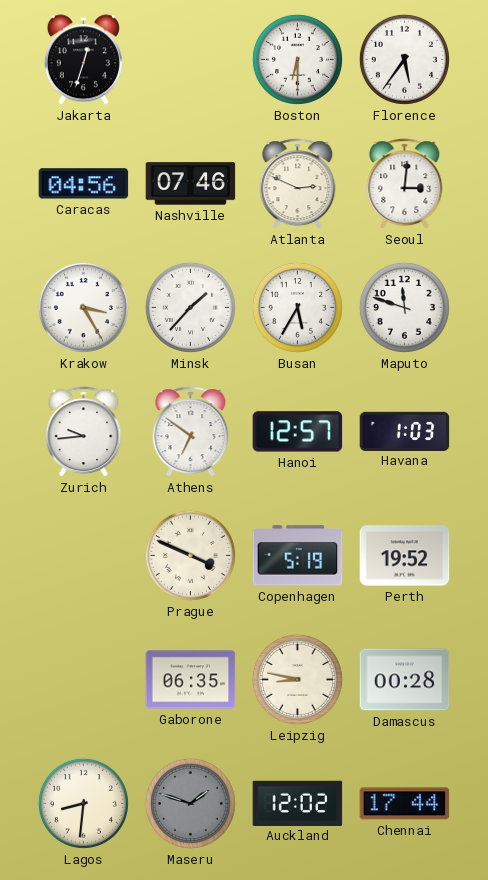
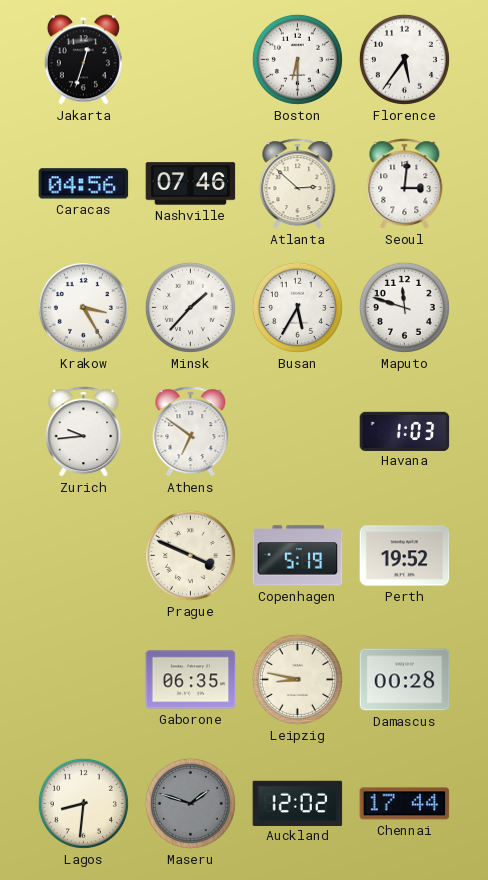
Atlanta: 2:49 -> 2:52
Hanoi: 12:57 -> none
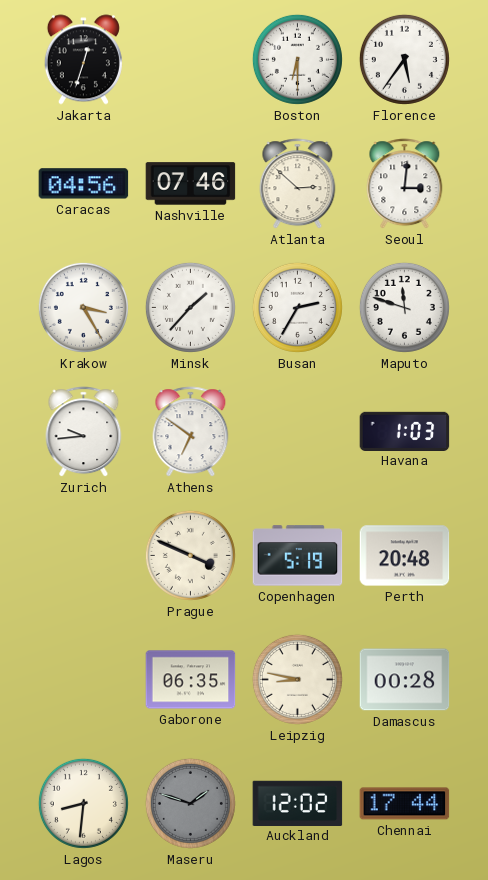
Busan: 5:35 -> 2:35
Perth: 19:52 -> 20:48
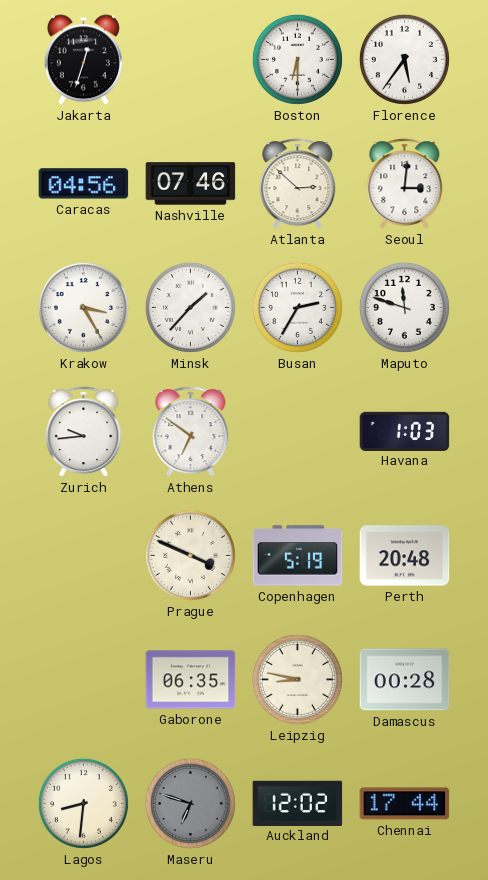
Maseru: 1:48 -> 6:48
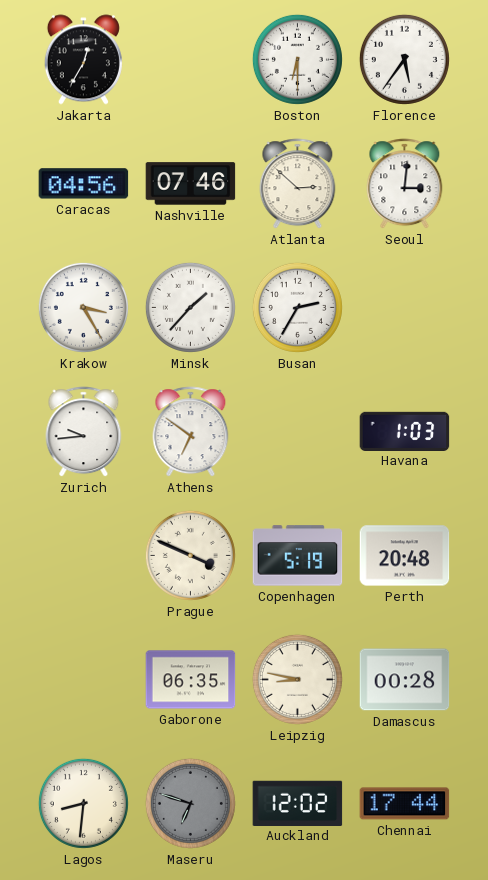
Jakarta: 12:33 -> 12:35
Maputo: 11:48 -> none
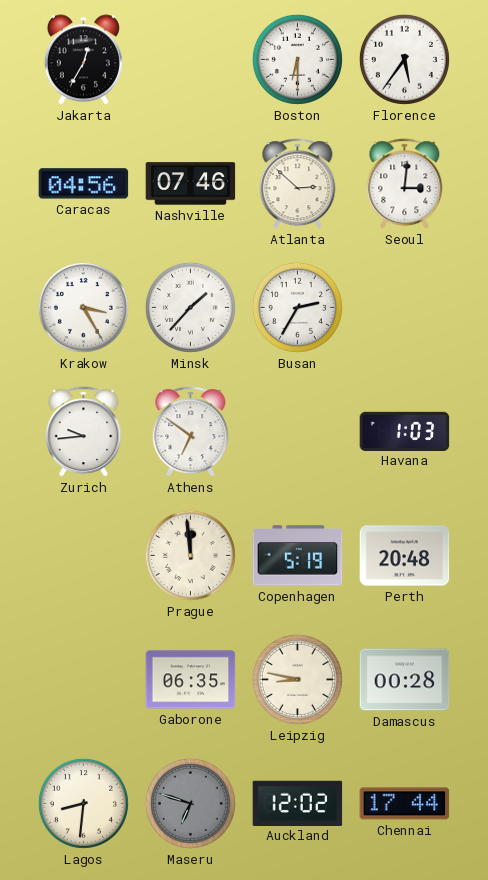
Prague: 3:49 -> 11:59
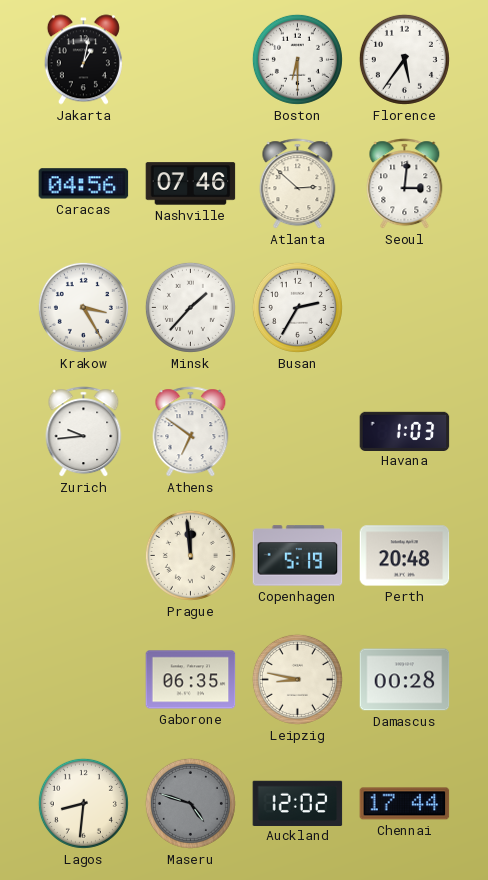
Jakarta: 12:35 -> 1:02
Maseru: 6:48 -> 4:48
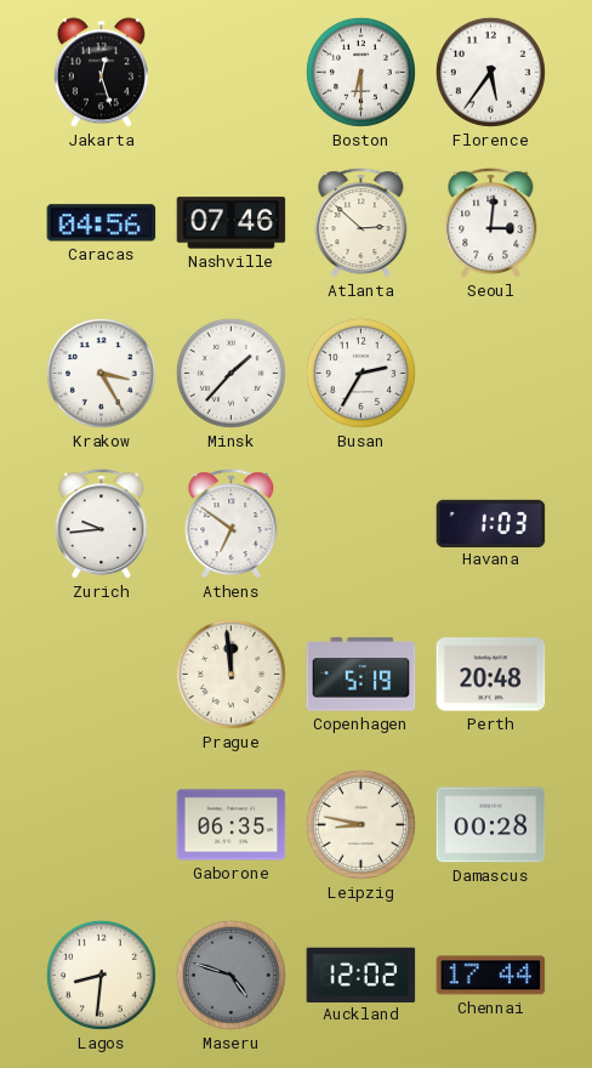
Jakarta: 1:02 -> 12:27
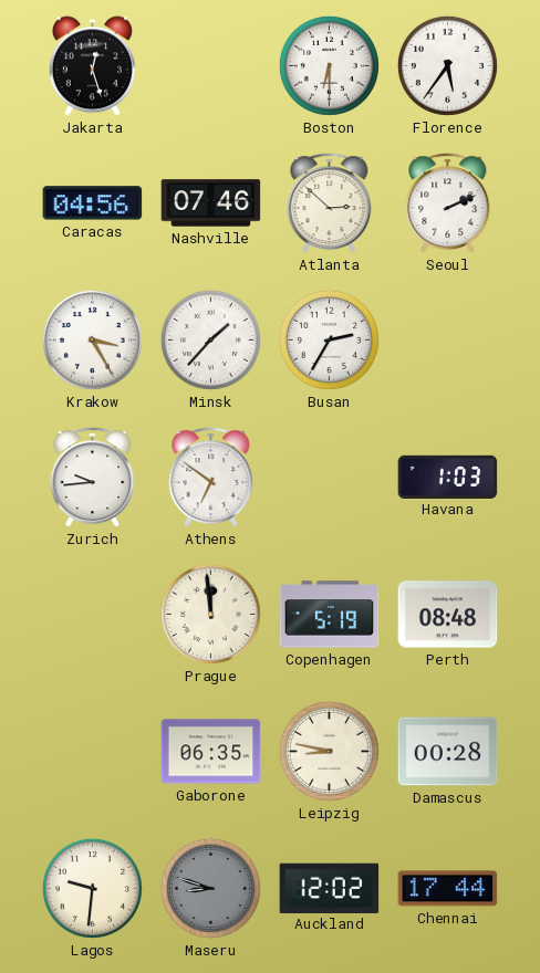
Seoul: 3:01 -> 2:11
Perth: 20:48 -> 08:48
Lagos: 8:31 -> 9:31
Maseru: 4:48 -> 8:48
